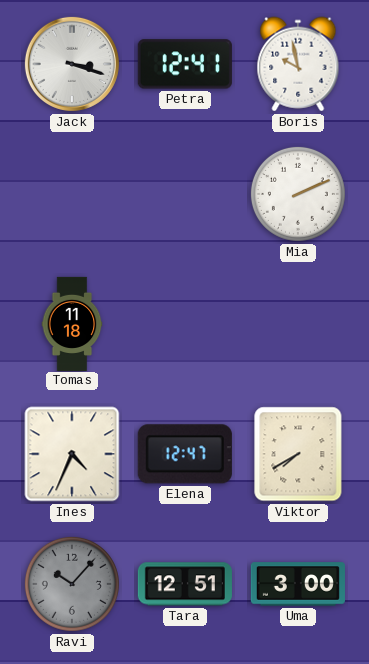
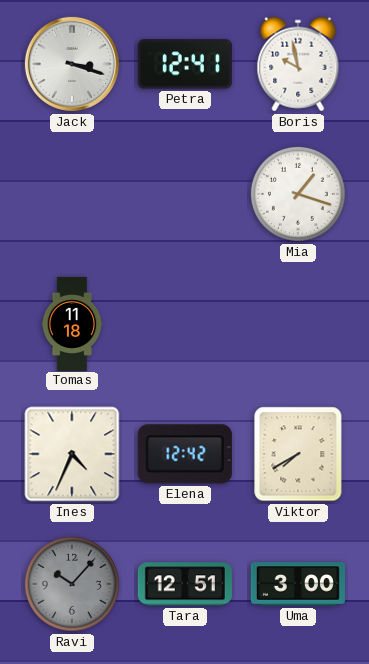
Mia: 2:11 -> 1:18
Elena: 12:47 -> 12:42
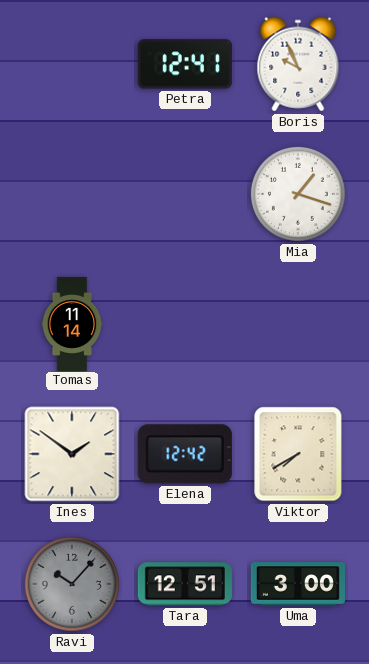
Jack: 3:18 -> none
Boris: 9:58 -> 9:56
Tomas: 11:18 -> 11:14
Ines: 4:34 -> 1:51
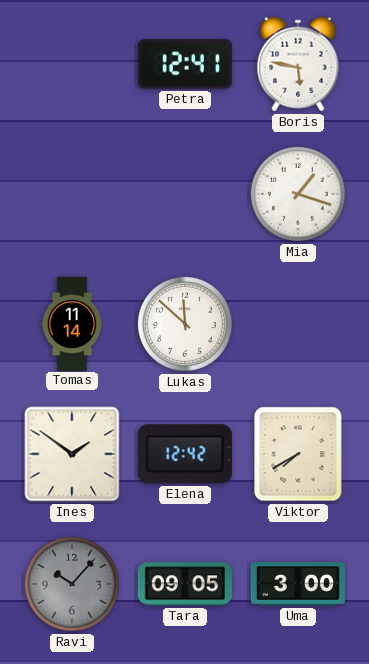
Boris: 9:56 -> 5:47
Lukas: none -> 11:52
Tara: 12:51 -> 09:05
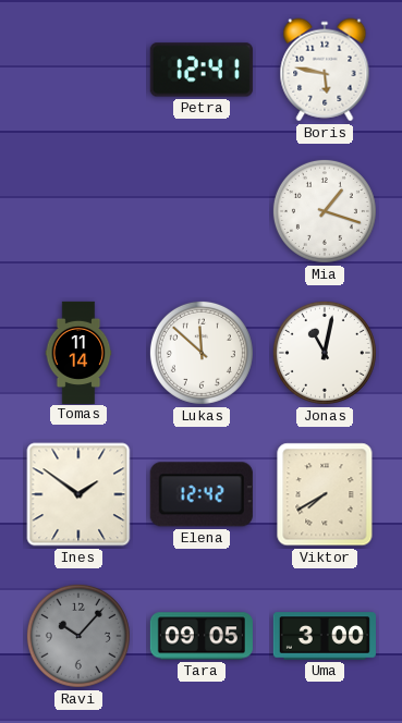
Jonas: none -> 11:02
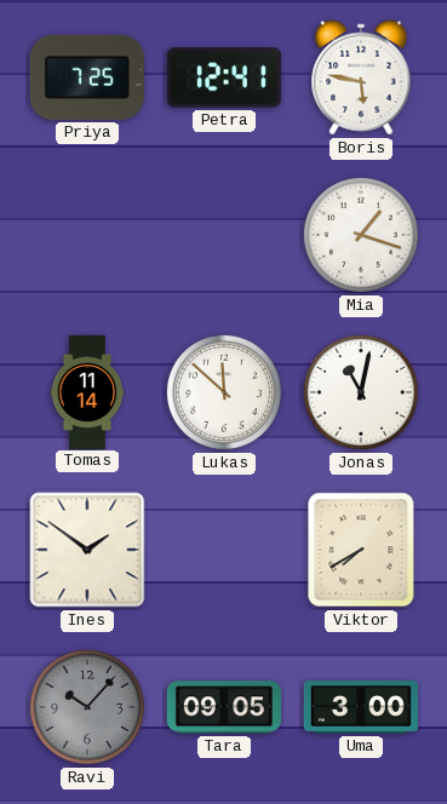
Priya: none -> 7:25
Elena: 12:42 -> none
